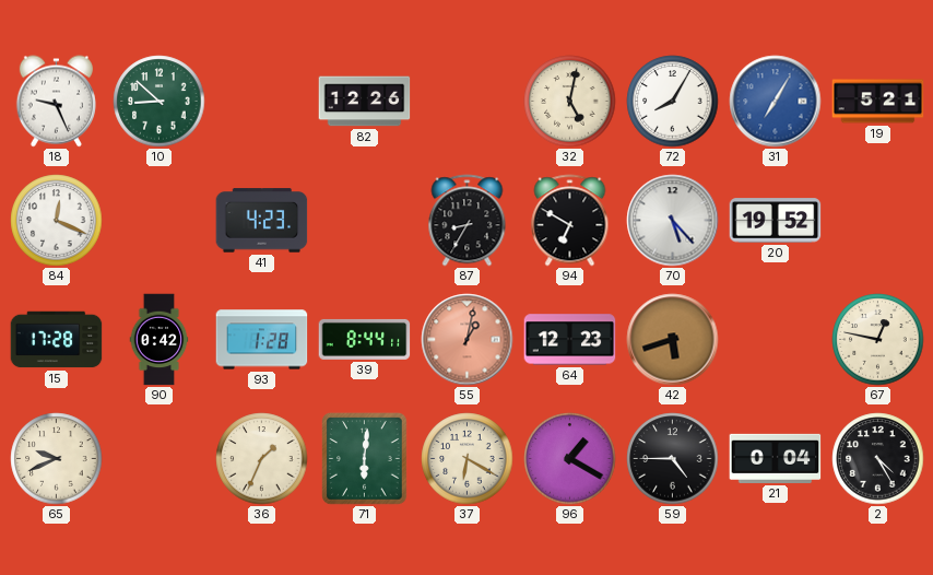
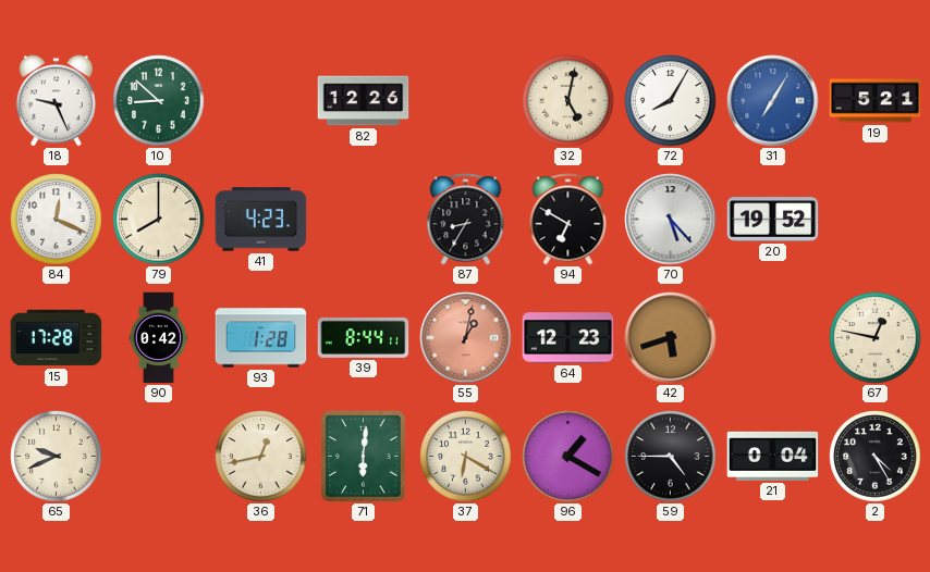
79: none -> 8:00
36: 1:34 -> 12:43
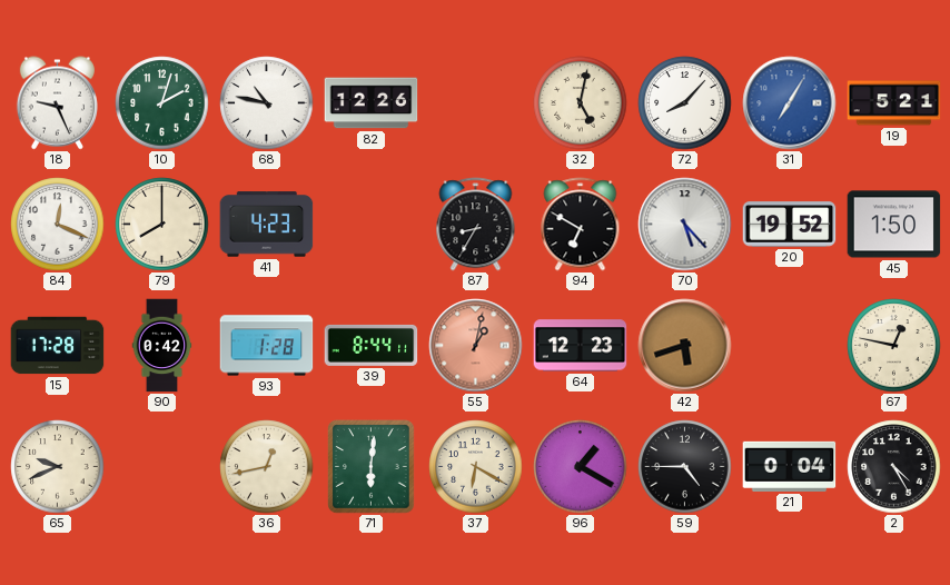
10: 8:52 -> 2:03
68: none -> 10:47
72: 8:05 -> 8:07
45: none -> 1:50
